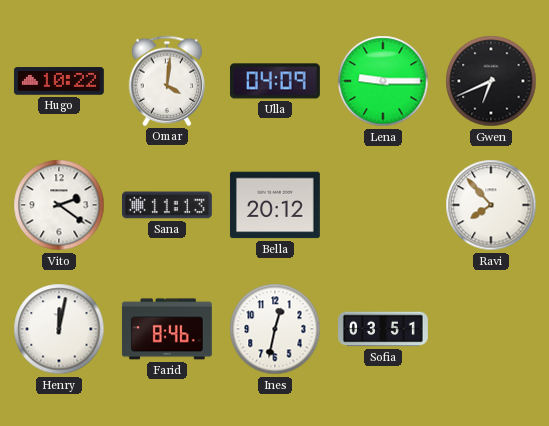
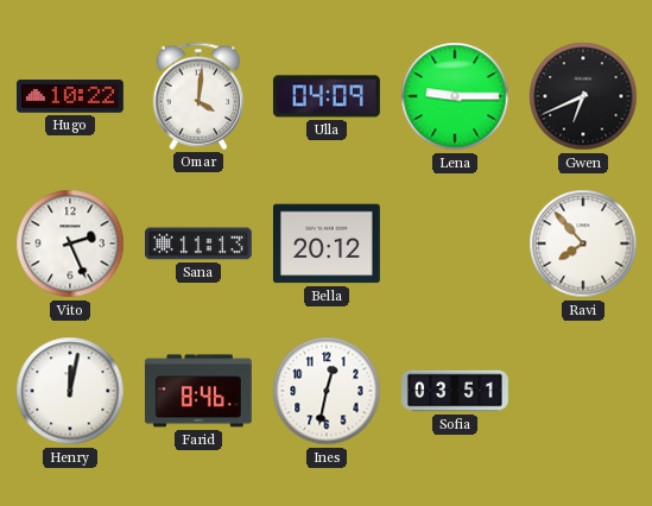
Vito: 2:21 -> 2:26
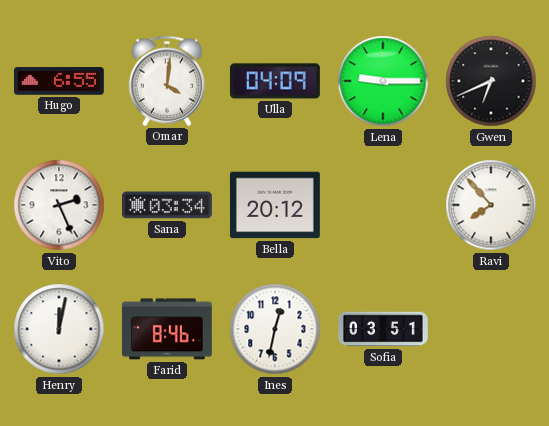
Hugo: 10:22 -> 6:55
Sana: 11:13 -> 03:34
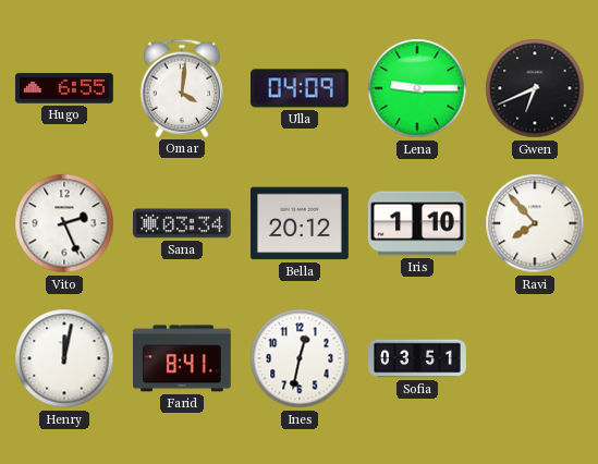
Iris: none -> 1:10
Farid: 8:46 -> 8:41
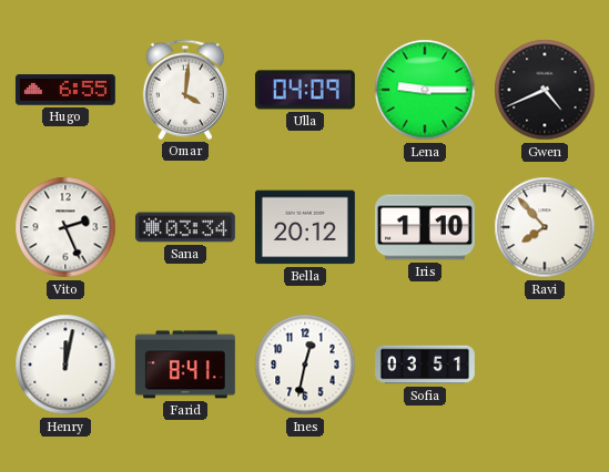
Gwen: 6:41 -> 4:41
